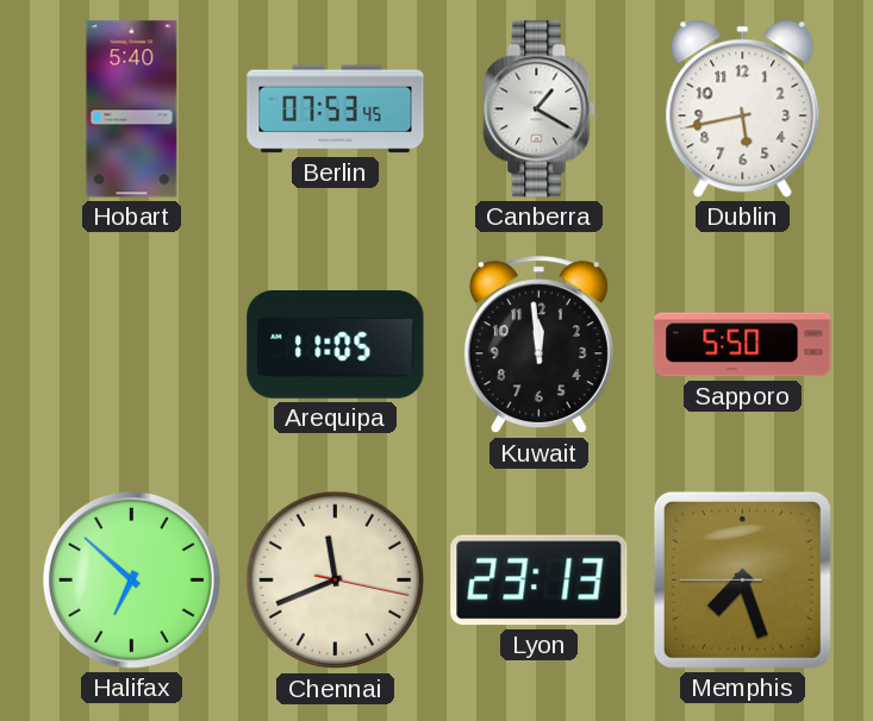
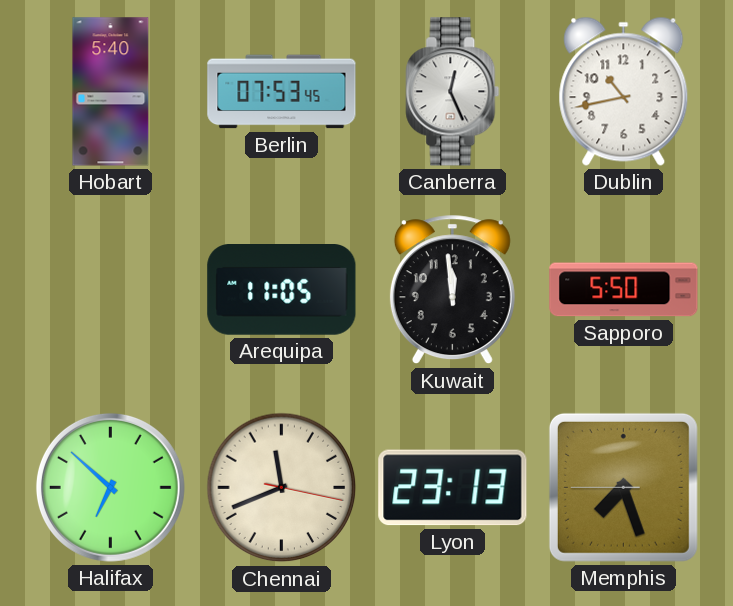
Canberra: 1:20 -> 12:26
Dublin: 5:43 -> 10:43
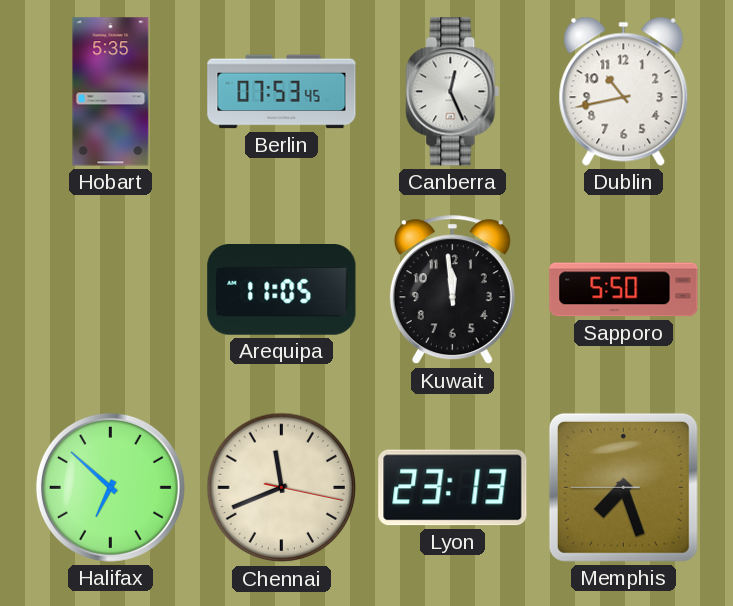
Hobart: 5:40 -> 5:35
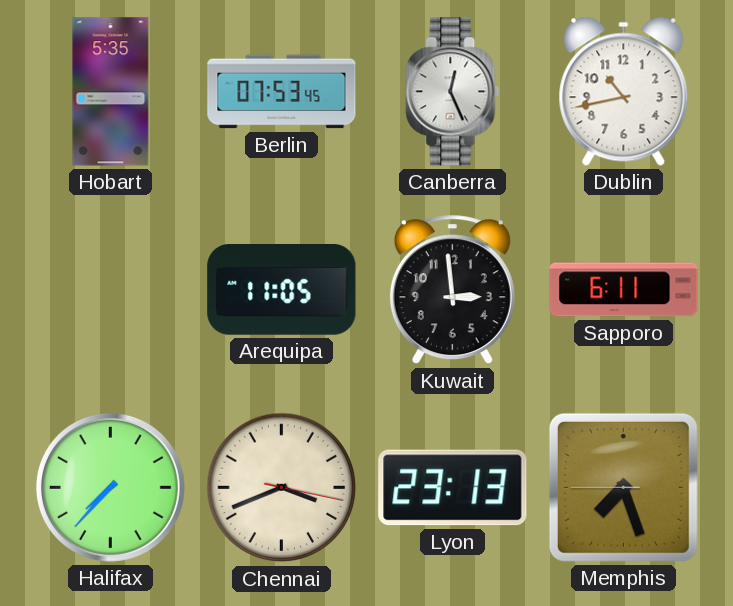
Kuwait: 11:59 -> 2:59
Sapporo: 5:50 -> 6:11
Halifax: 6:52 -> 7:37
Chennai: 11:41 -> 3:41
